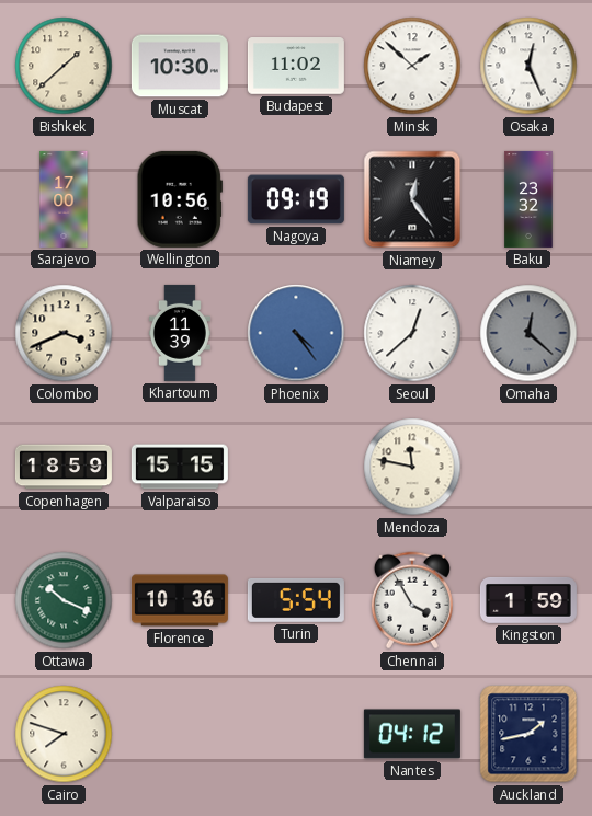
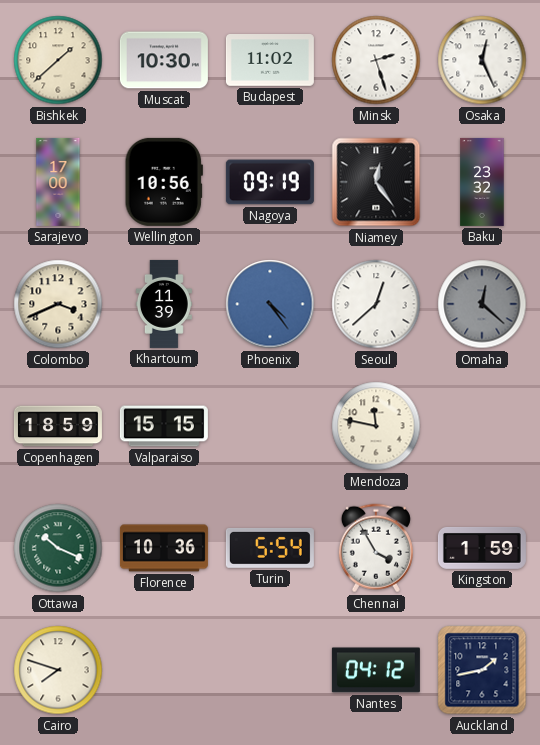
Minsk: 1:52 -> 2:27
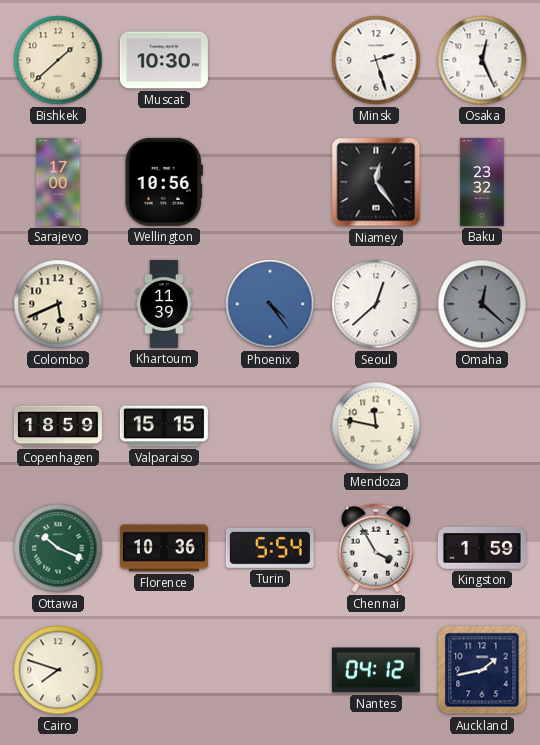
Budapest: 11:02 -> none
Nagoya: 09:19 -> none
Colombo: 3:41 -> 5:41
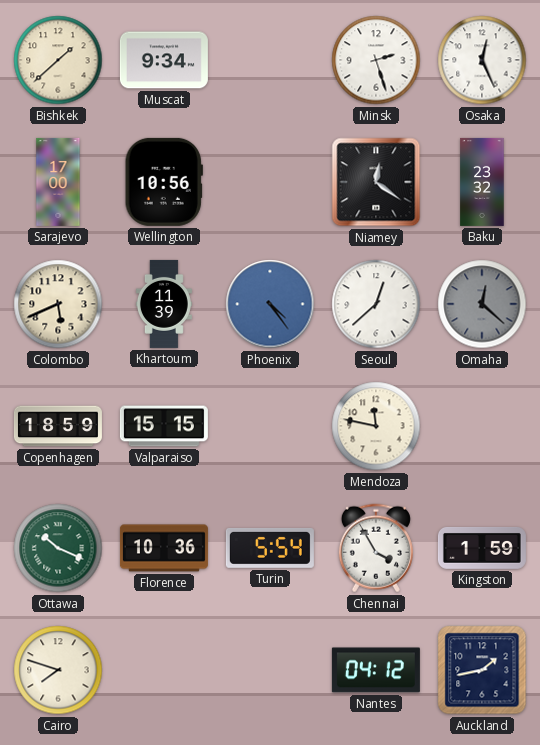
Muscat: 10:30 -> 9:34
Niamey: 12:24 -> 12:21
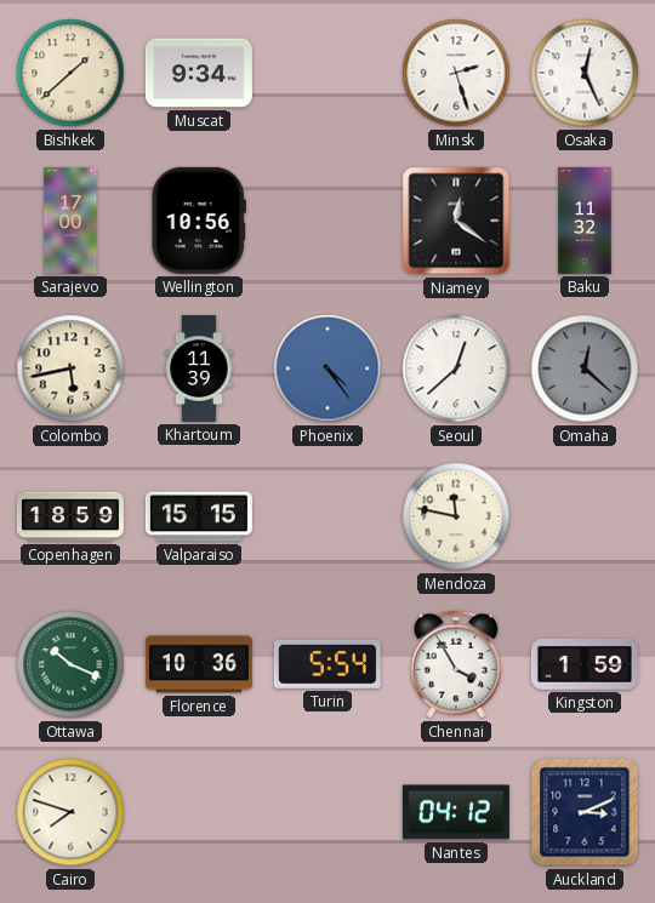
Baku: 23:32 -> 11:32
Colombo: 5:41 -> 5:43
Auckland: 1:43 -> 3:11
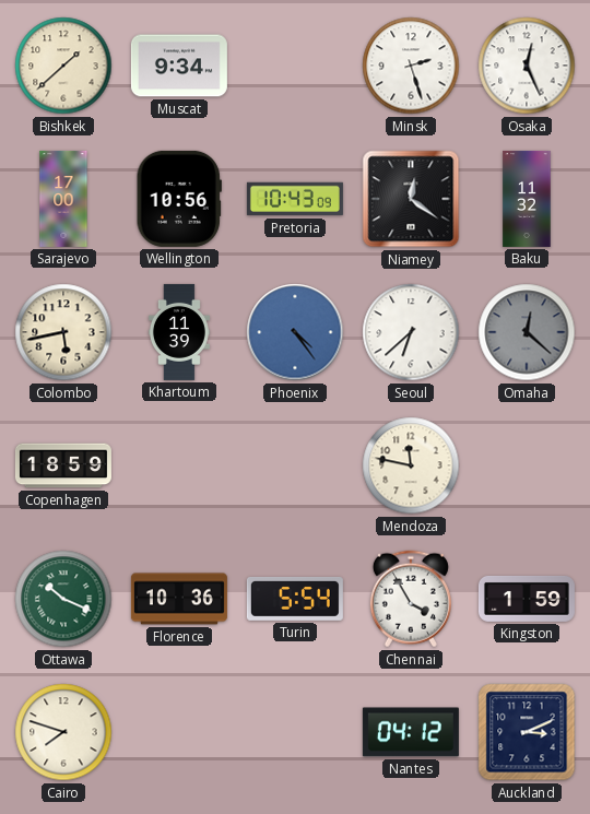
Pretoria: none -> 10:43
Seoul: 12:38 -> 6:38
Valparaiso: 15:15 -> none
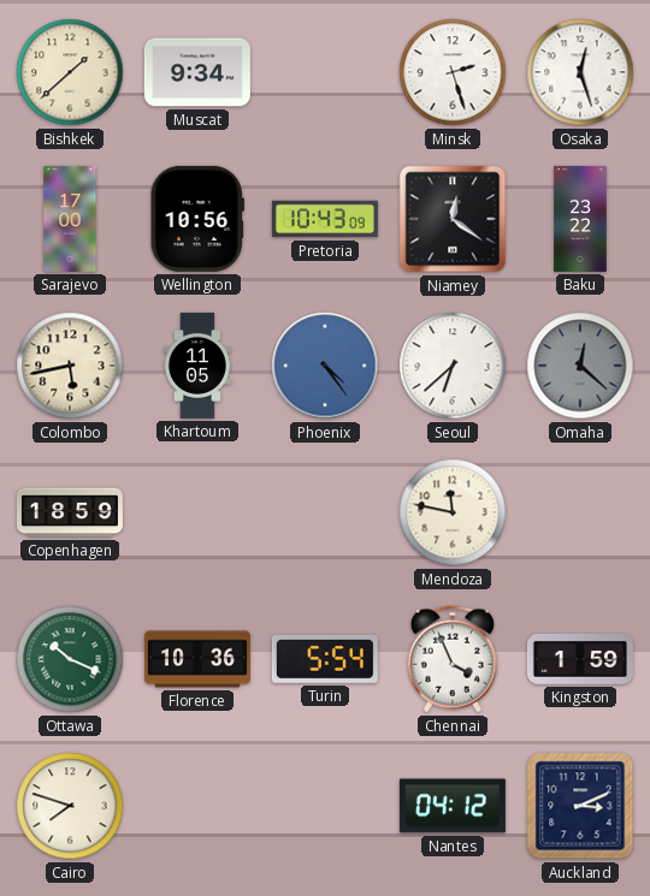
Osaka: 12:26 -> 12:27
Baku: 11:32 -> 23:22
Khartoum: 11:39 -> 11:05
Chennai: 3:55 -> 3:56
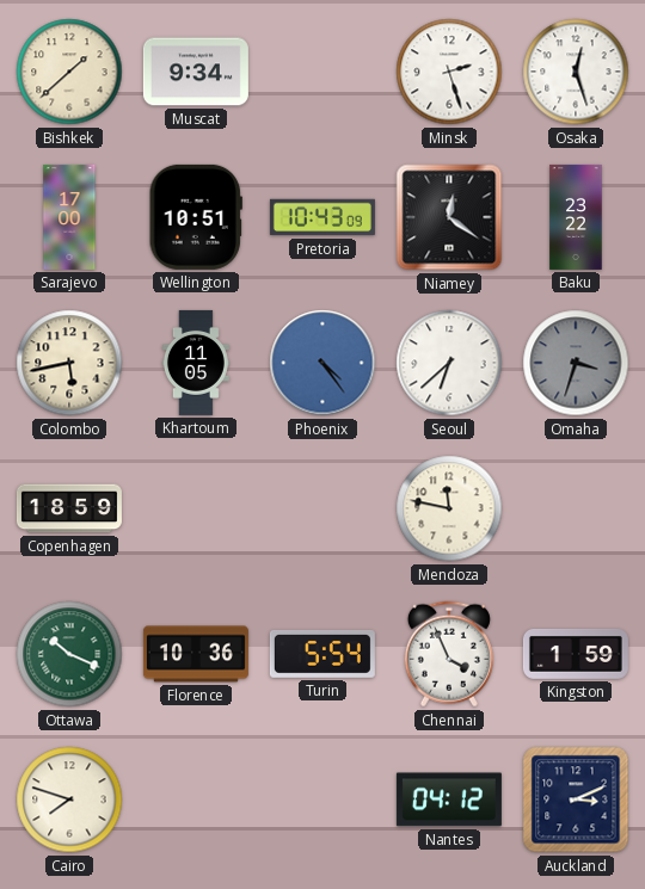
Wellington: 10:56 -> 10:51
Omaha: 12:22 -> 3:33
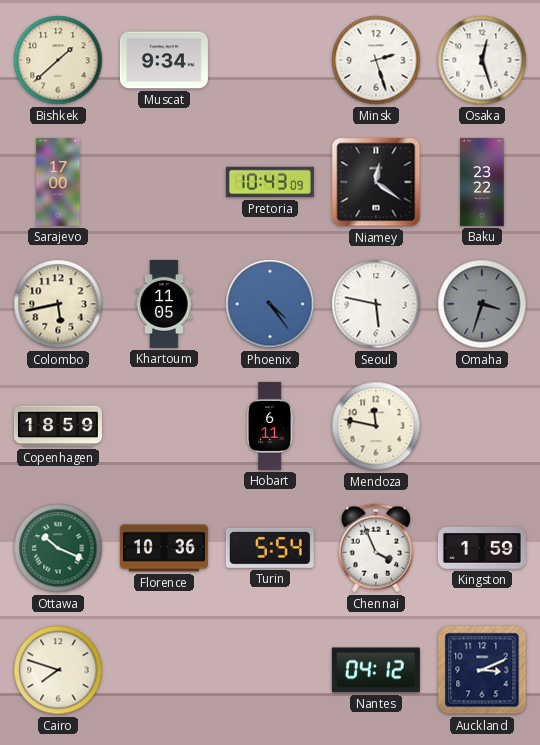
Wellington: 10:51 -> none
Seoul: 6:38 -> 5:47
Hobart: none -> 6:11
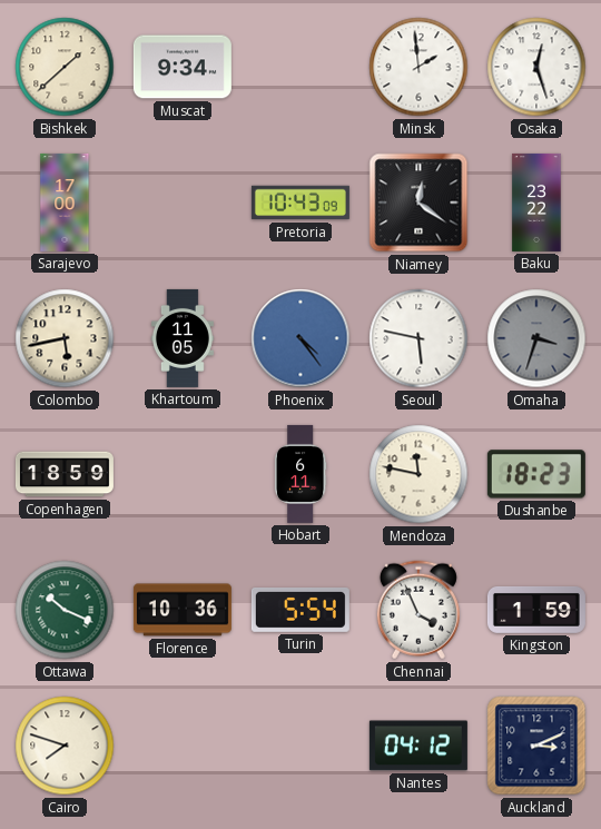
Minsk: 2:27 -> 1:59
Dushanbe: none -> 18:23
